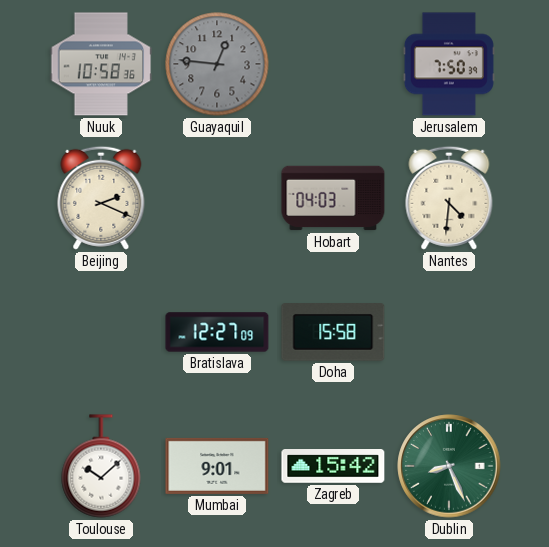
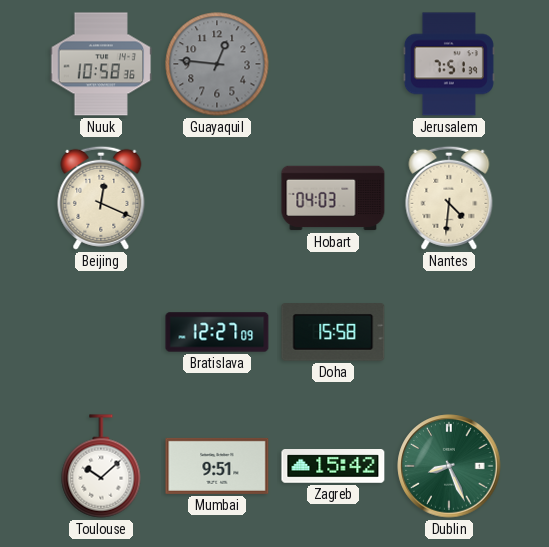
Jerusalem: 7:50 -> 7:51
Beijing: 2:19 -> 12:19
Mumbai: 9:01 -> 9:51
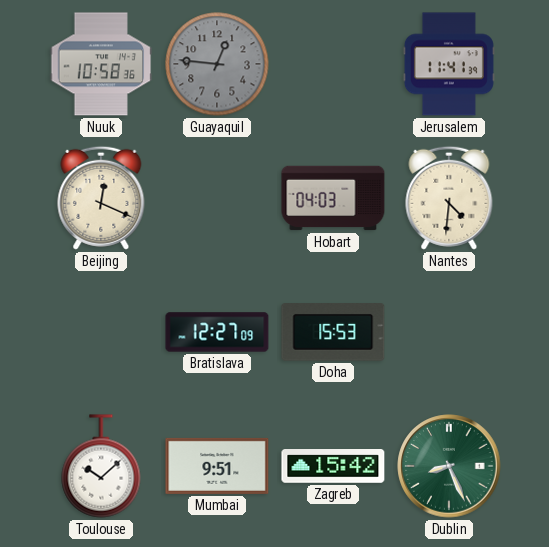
Jerusalem: 7:51 -> 11:41
Doha: 15:58 -> 15:53
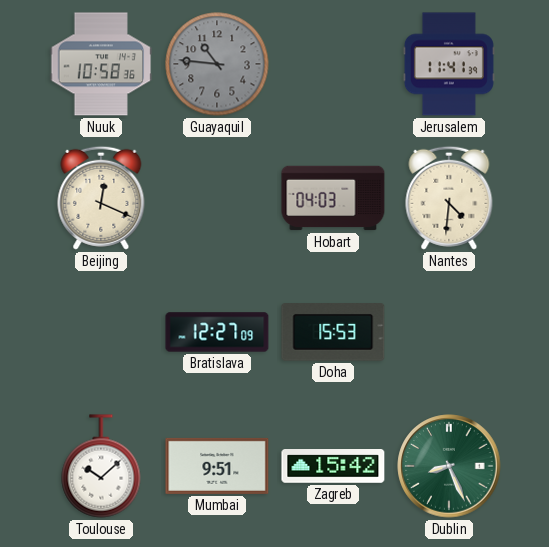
Guayaquil: 12:46 -> 10:46
